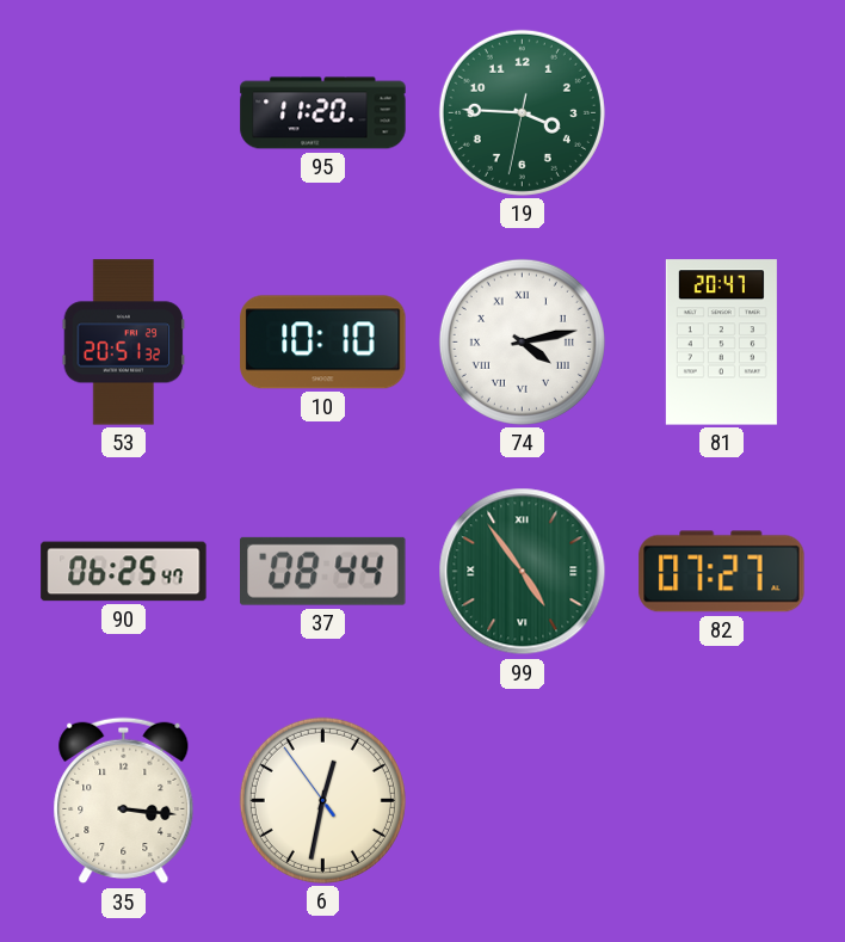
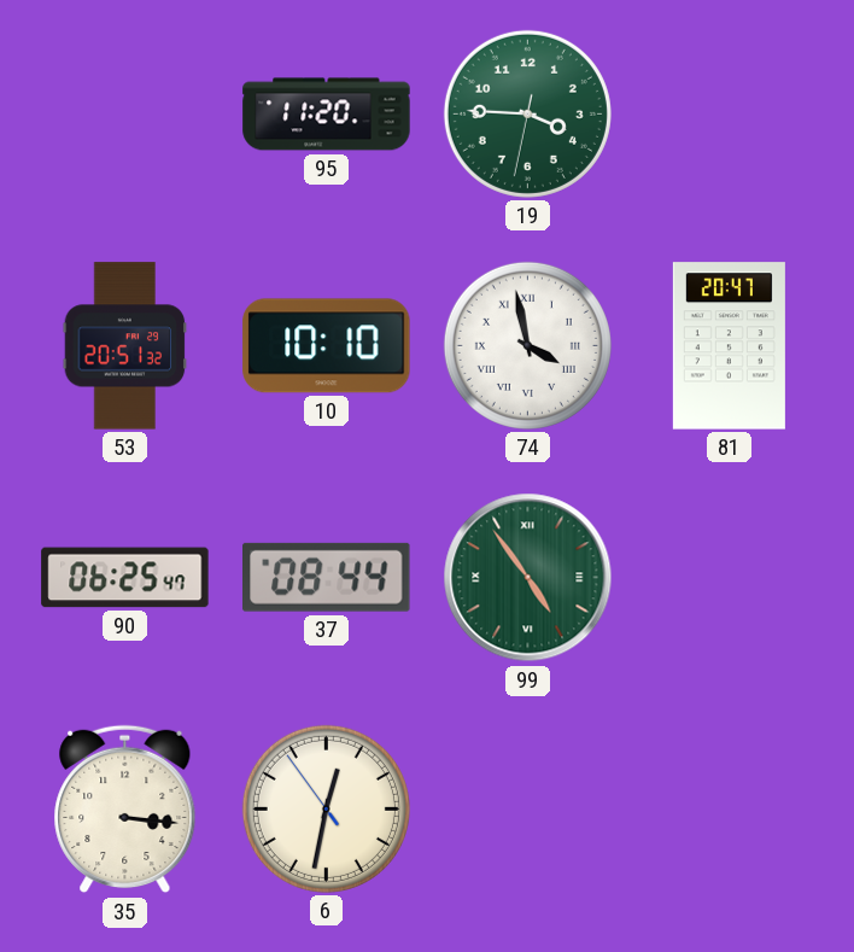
74: 4:13 -> 3:58
82: 07:27 -> none
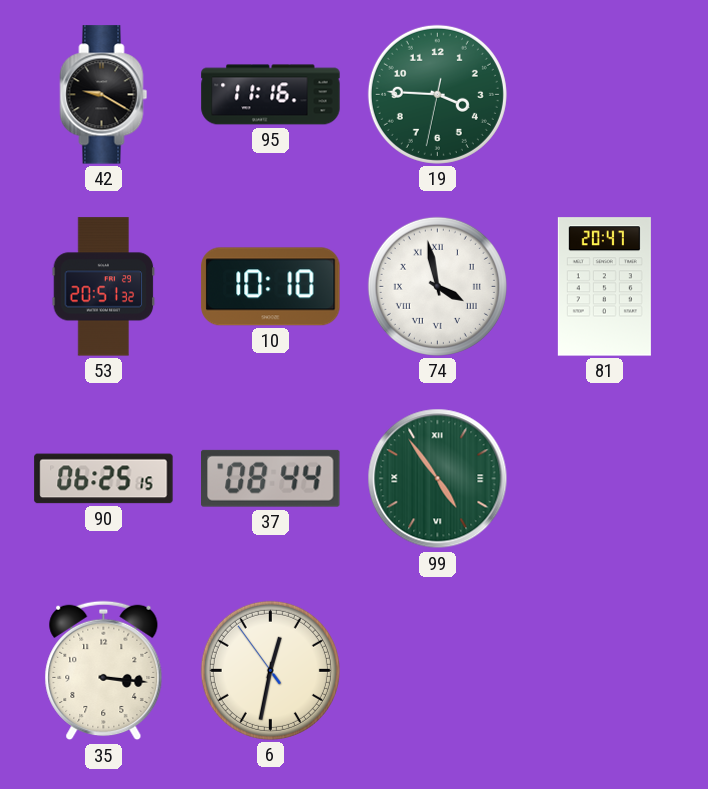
42: none -> 9:20
95: 11:20 -> 11:16
90: 06:25:47 -> 06:25:15
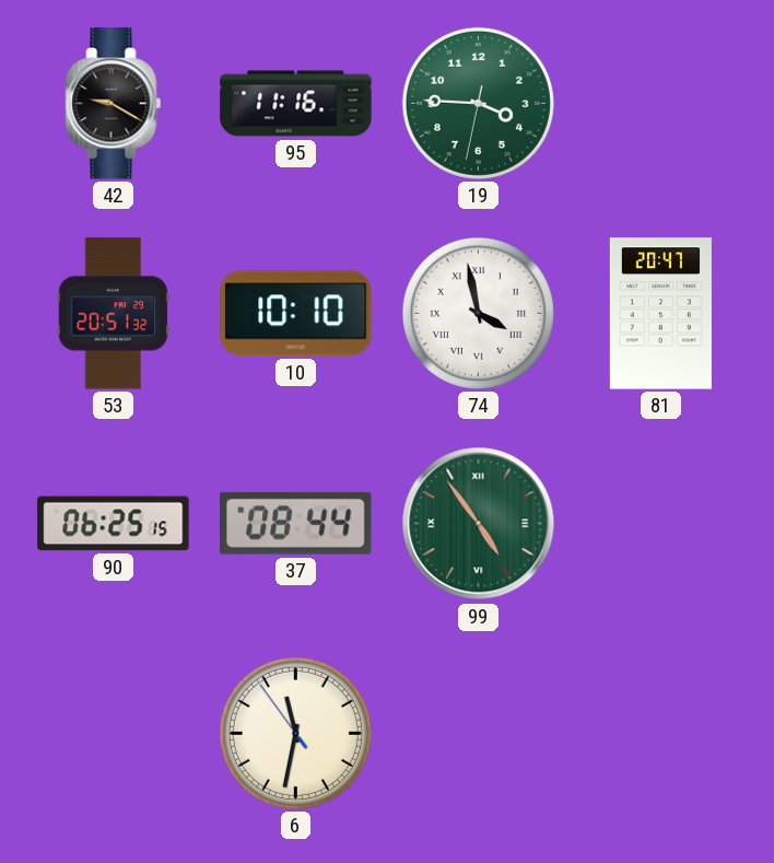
35: 3:16 -> none
6: 12:31 -> 11:31
